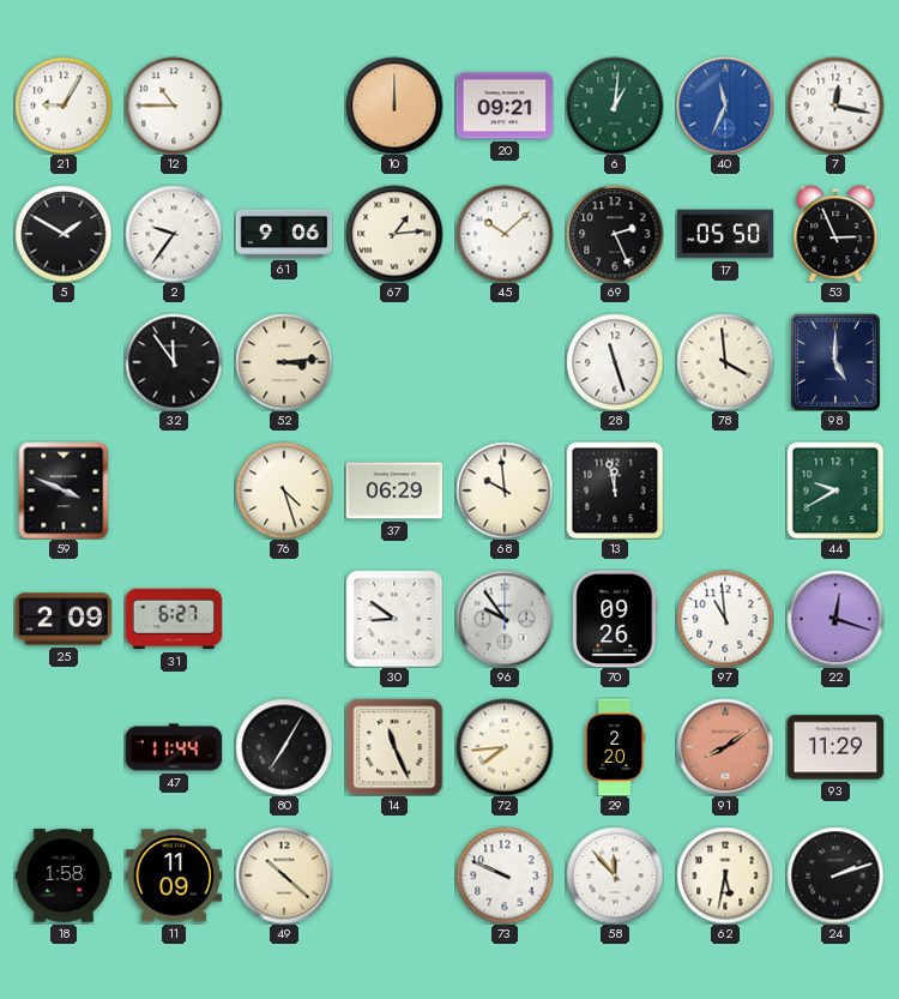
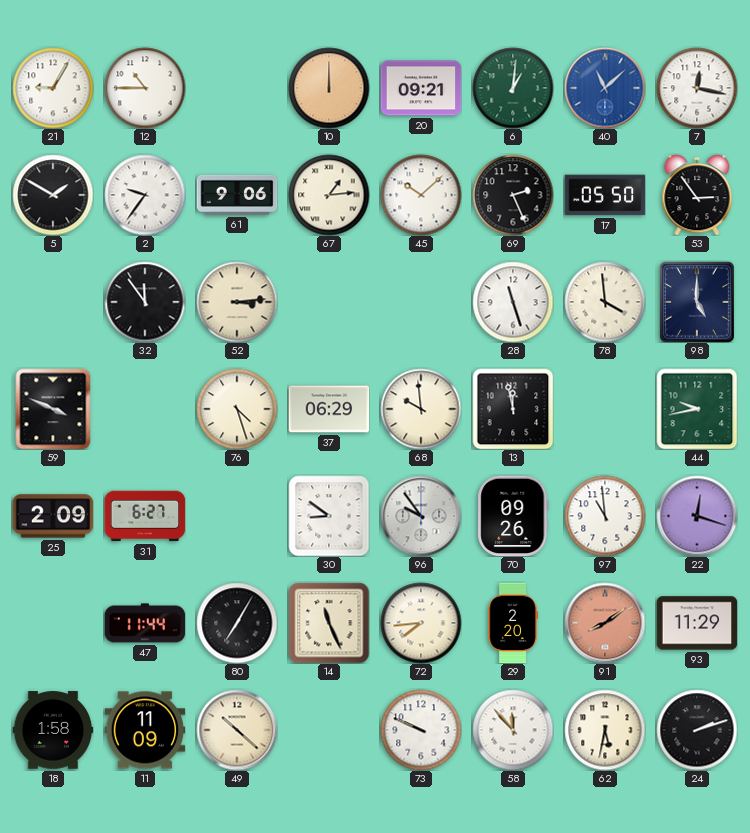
40: 11:34 -> 11:08
53: 2:56 -> 2:54
44: 9:40 -> 9:43
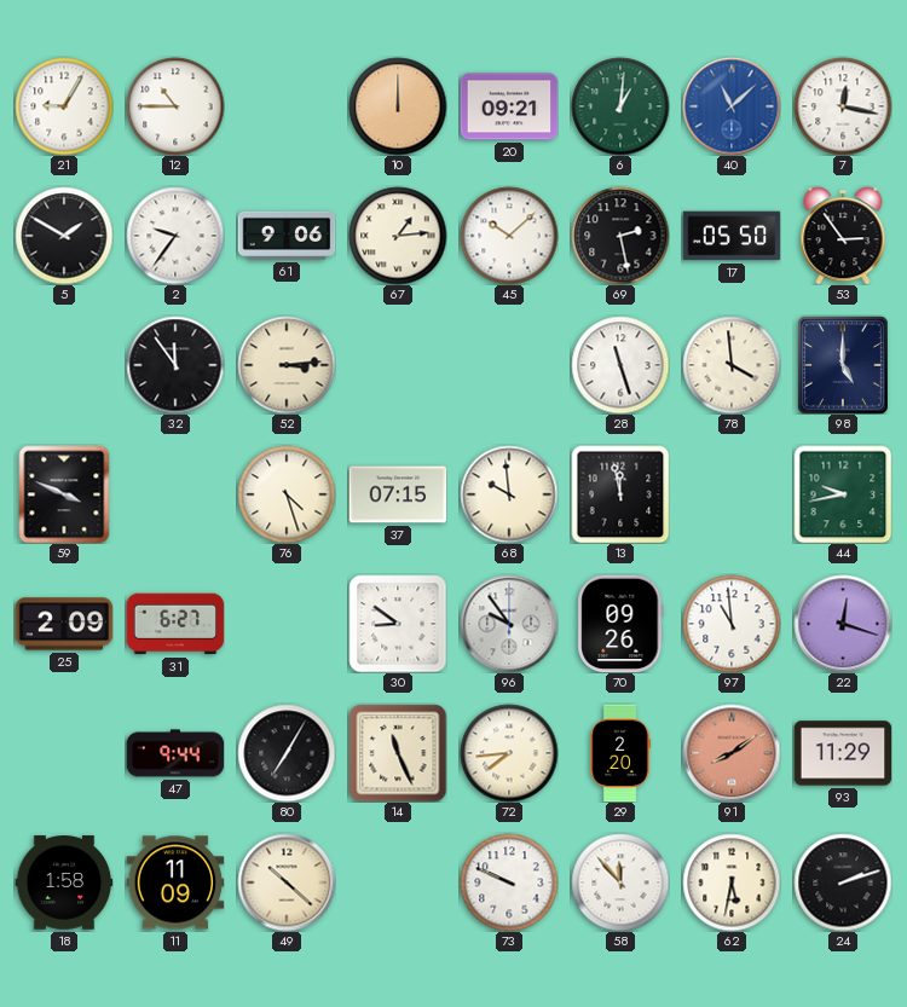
69: 2:26 -> 2:28
37: 06:29 -> 07:15
47: 11:44 -> 9:44
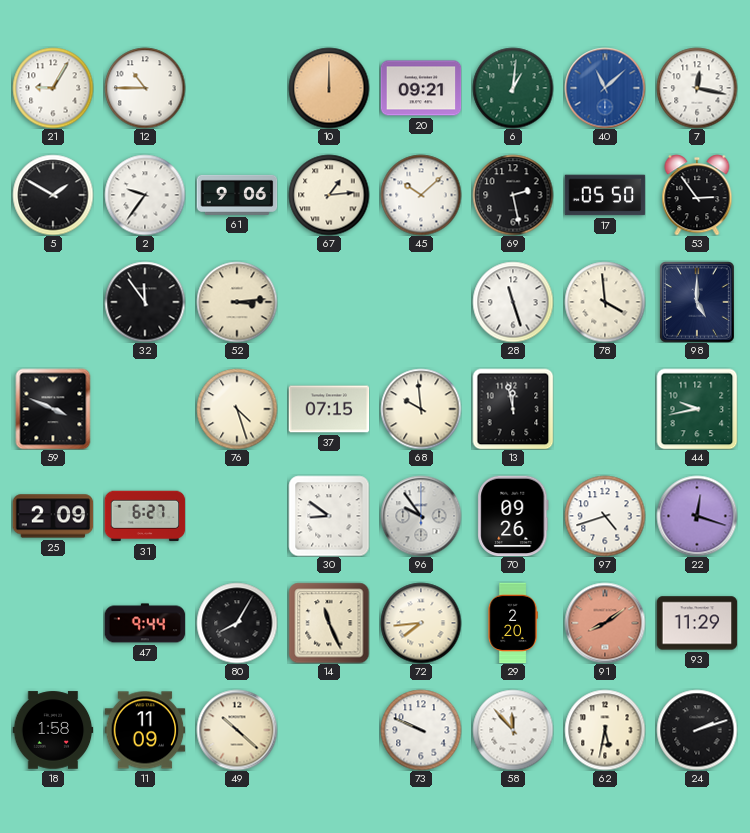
97: 10:59 -> 4:42
80: 7:05 -> 8:05
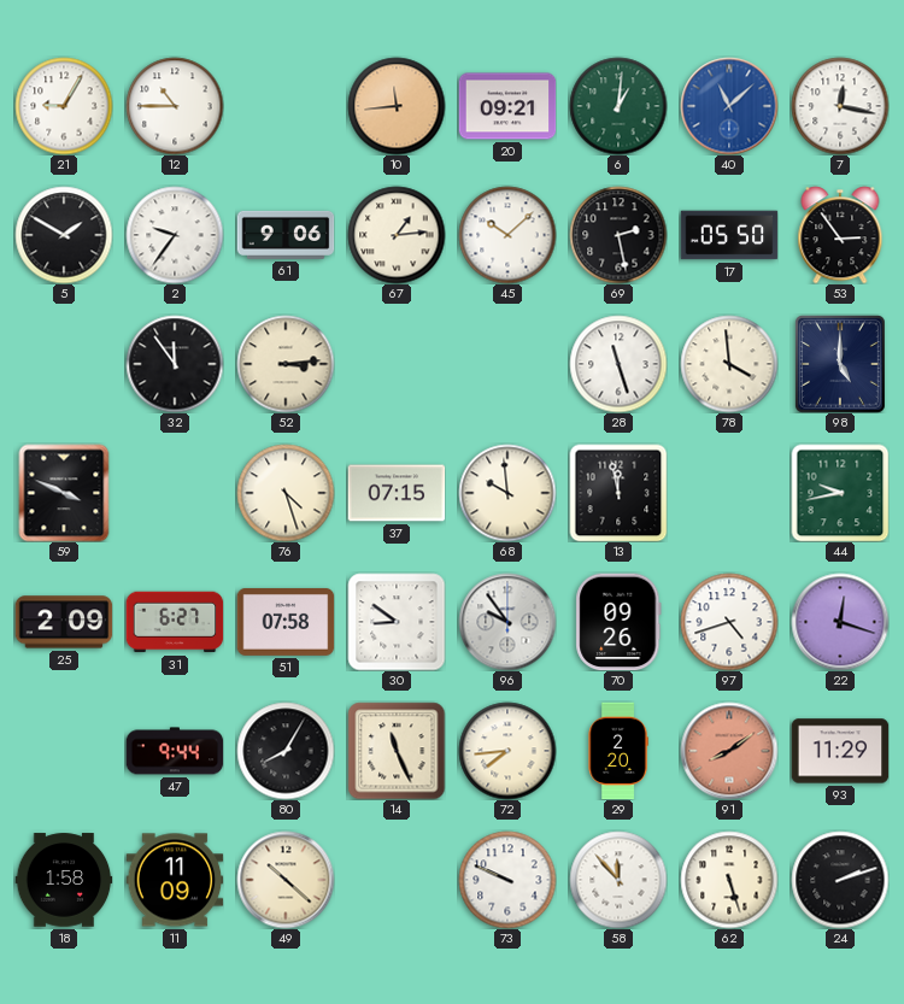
10: 12:00 -> 11:44
51: none -> 07:58
62: 5:32 -> 5:27
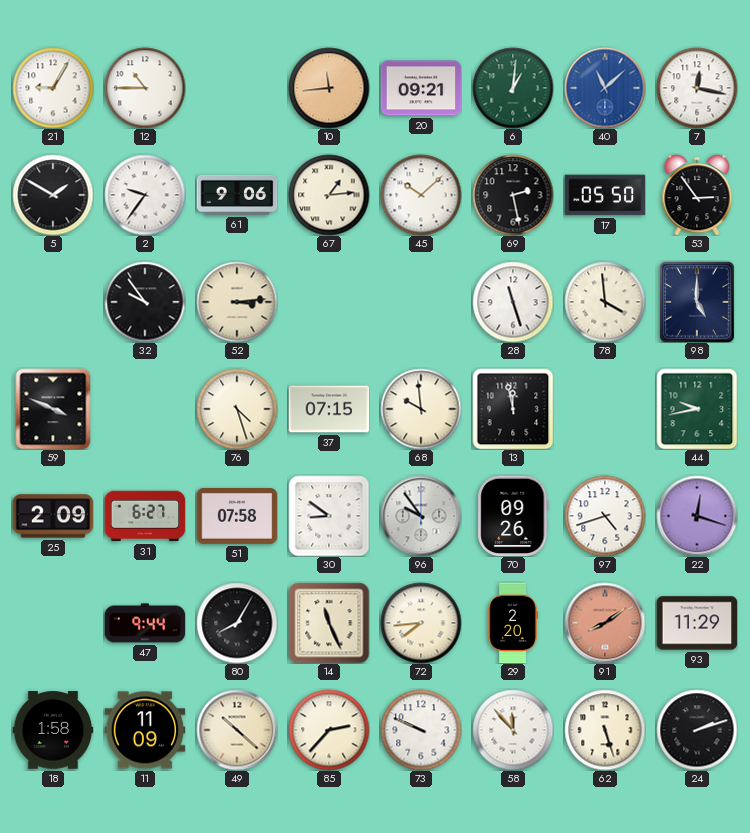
32: 11:54 -> 9:54
85: none -> 2:37
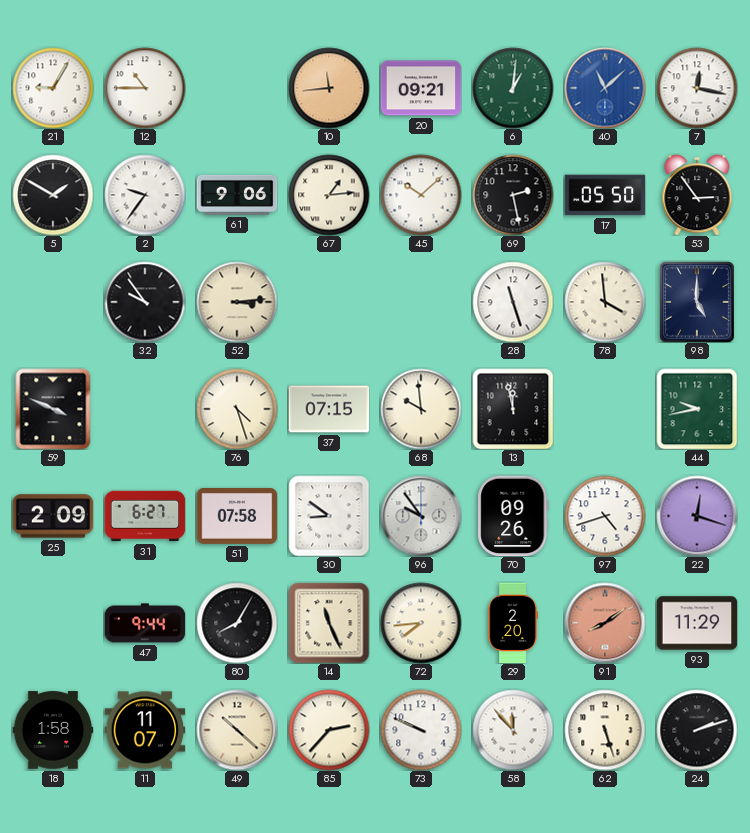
11: 11:09 -> 11:07
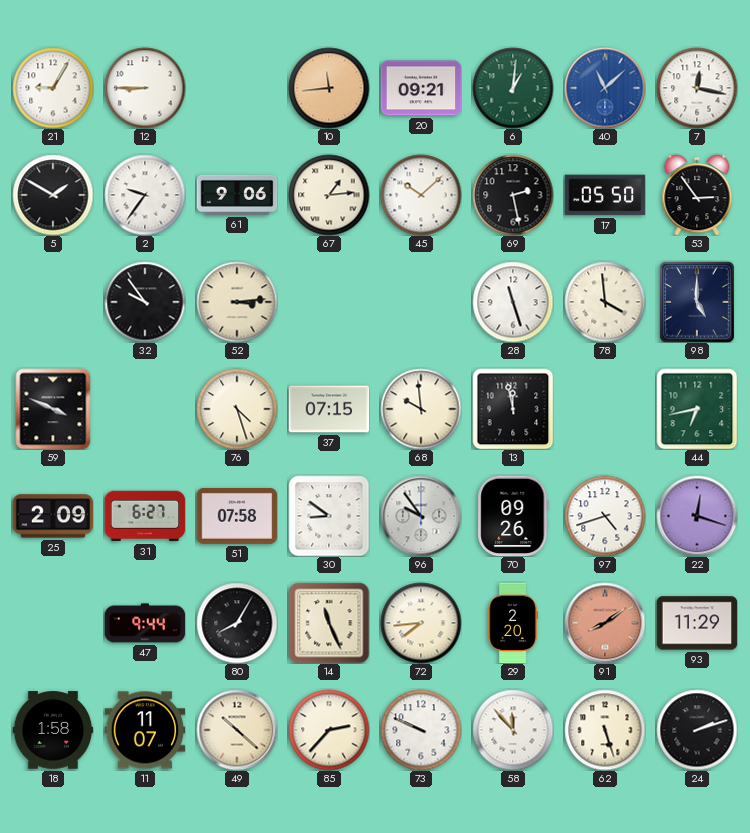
12: 10:45 -> 8:45
44: 9:43 -> 6:43
